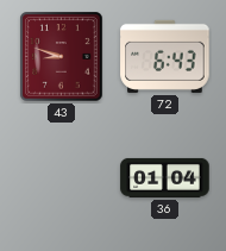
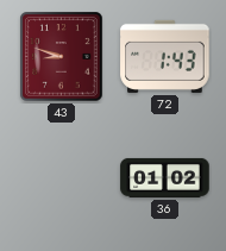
72: 6:43 -> 1:43
36: 01:04 -> 01:02
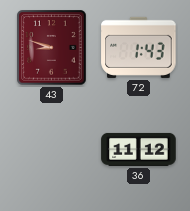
36: 01:02 -> 11:12
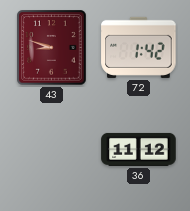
72: 1:43 -> 1:42
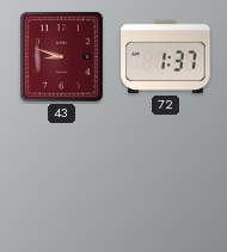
72: 1:42 -> 1:37
36: 11:12 -> none
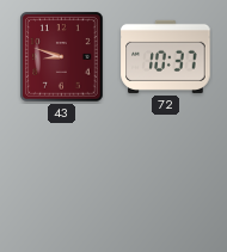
72: 1:37 -> 10:37
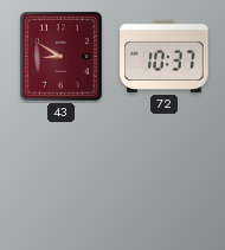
43: 8:48 -> 8:50
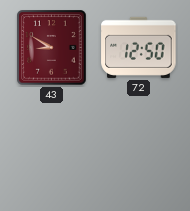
72: 10:37 -> 12:50
